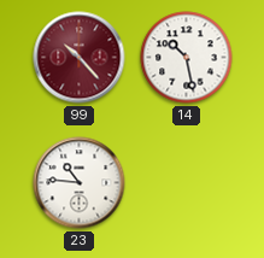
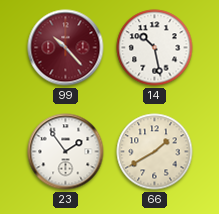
23: 10:46 -> 1:54
66: none -> 1:40
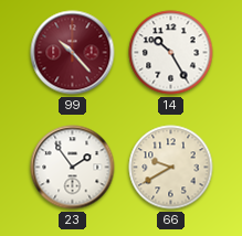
14: 10:28 -> 10:25
66: 1:40 -> 9:40
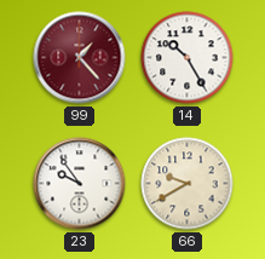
99: 10:23 -> 1:23
23: 1:54 -> 9:54
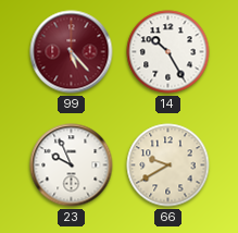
99: 1:23 -> 5:23
23: 9:54 -> 9:56
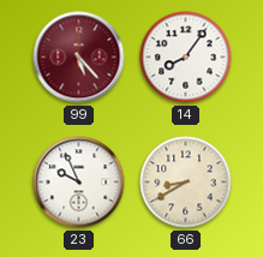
14: 10:25 -> 8:06
66: 9:40 -> 8:40
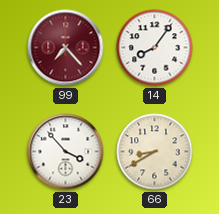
99: 5:23 -> 7:23
23: 9:56 -> 3:53
